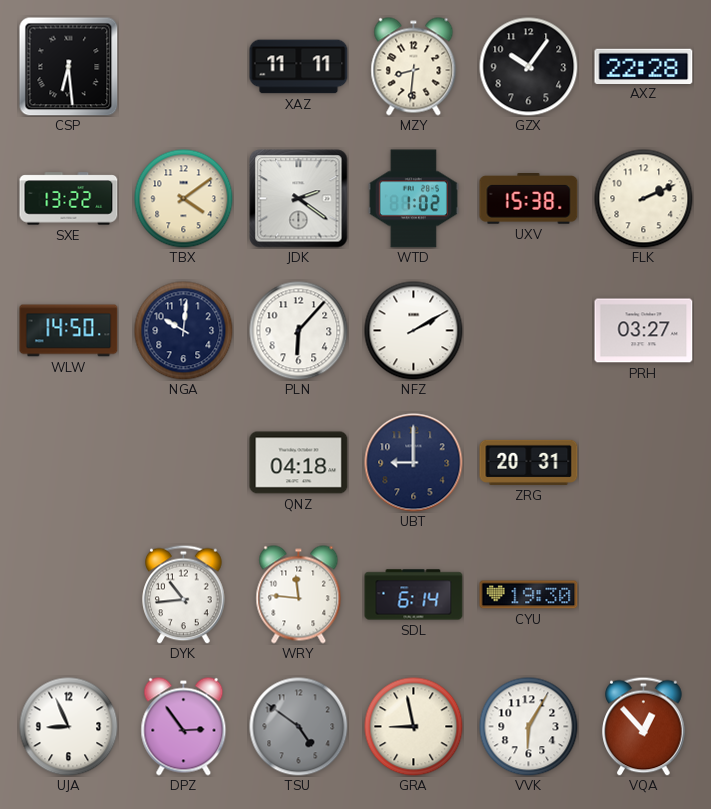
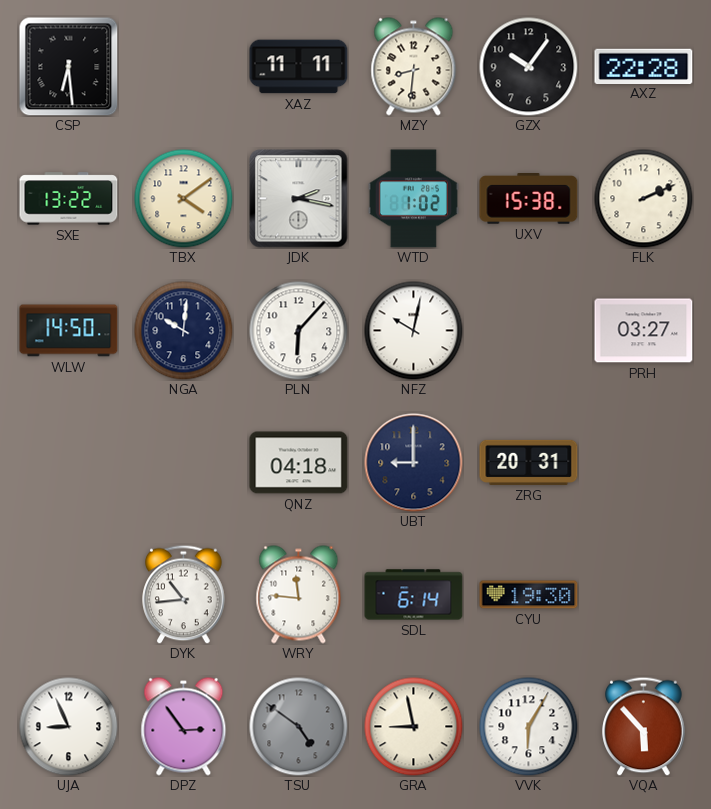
JDK: 2:21 -> 2:17
NFZ: 2:10 -> 10:02
VQA: 12:53 -> 5:53
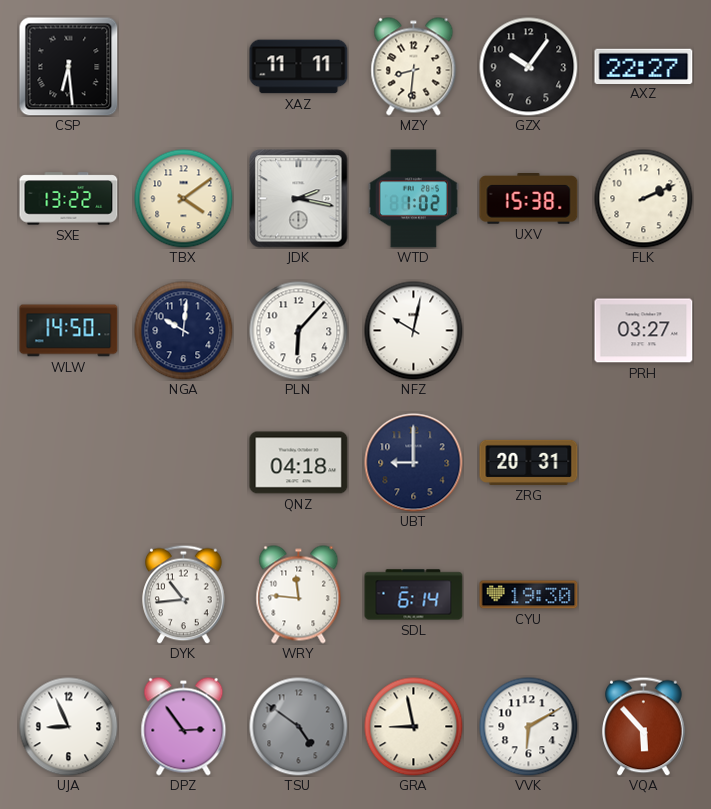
AXZ: 22:28 -> 22:27
VVK: 6:05 -> 6:10
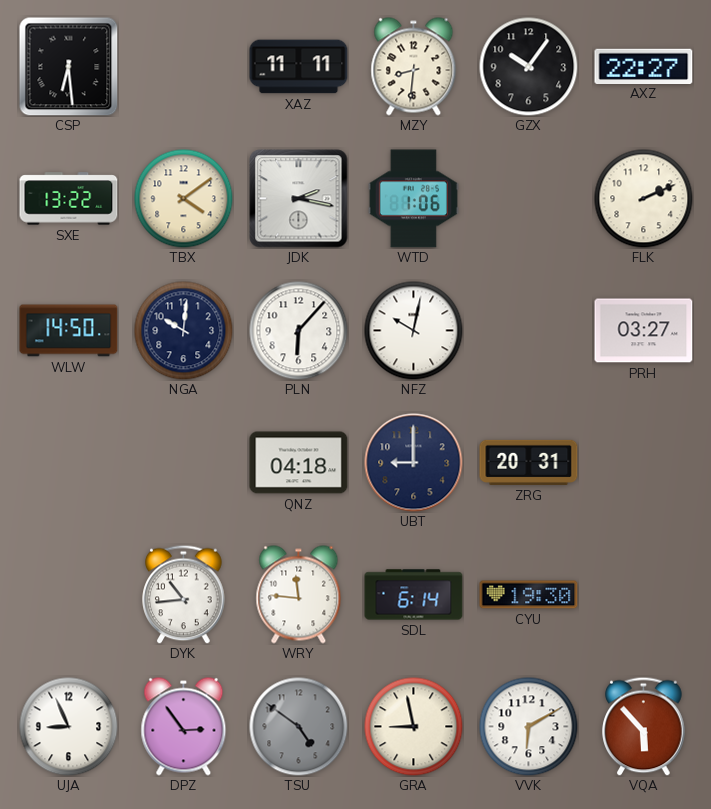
WTD: 1:02 -> 1:06
UXV: 15:38 -> none
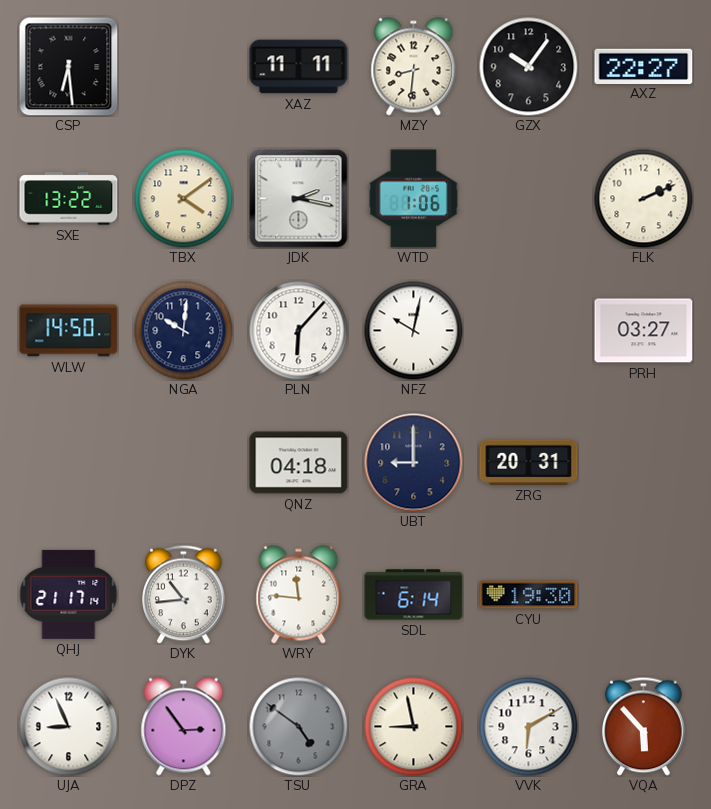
QHJ: none -> 21:17
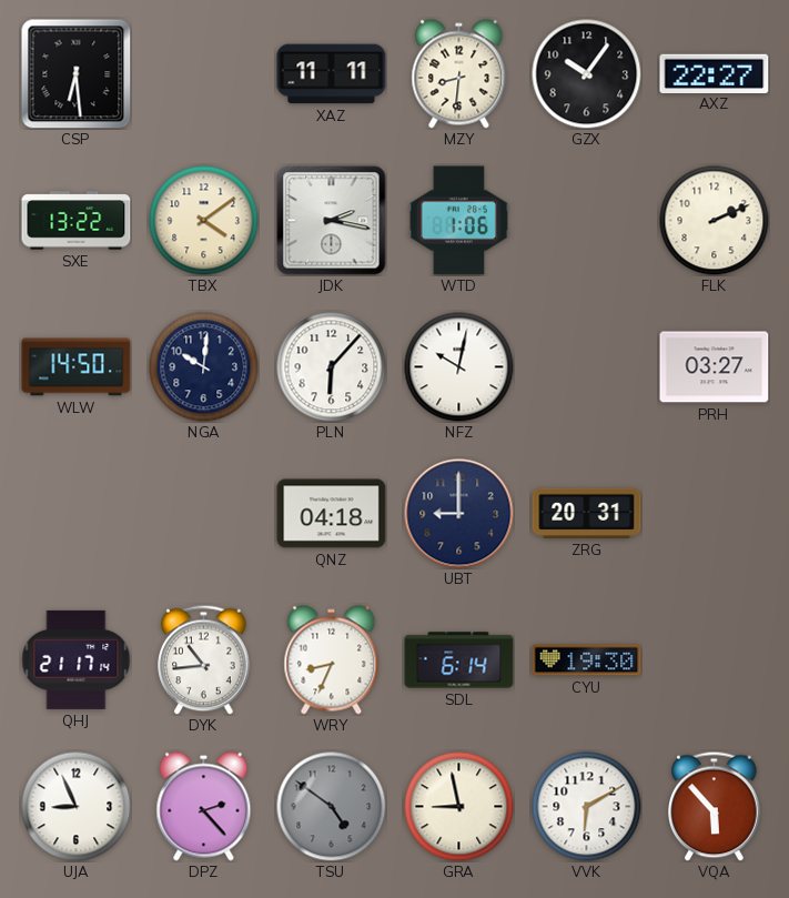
WRY: 11:46 -> 8:34
DPZ: 2:54 -> 2:23
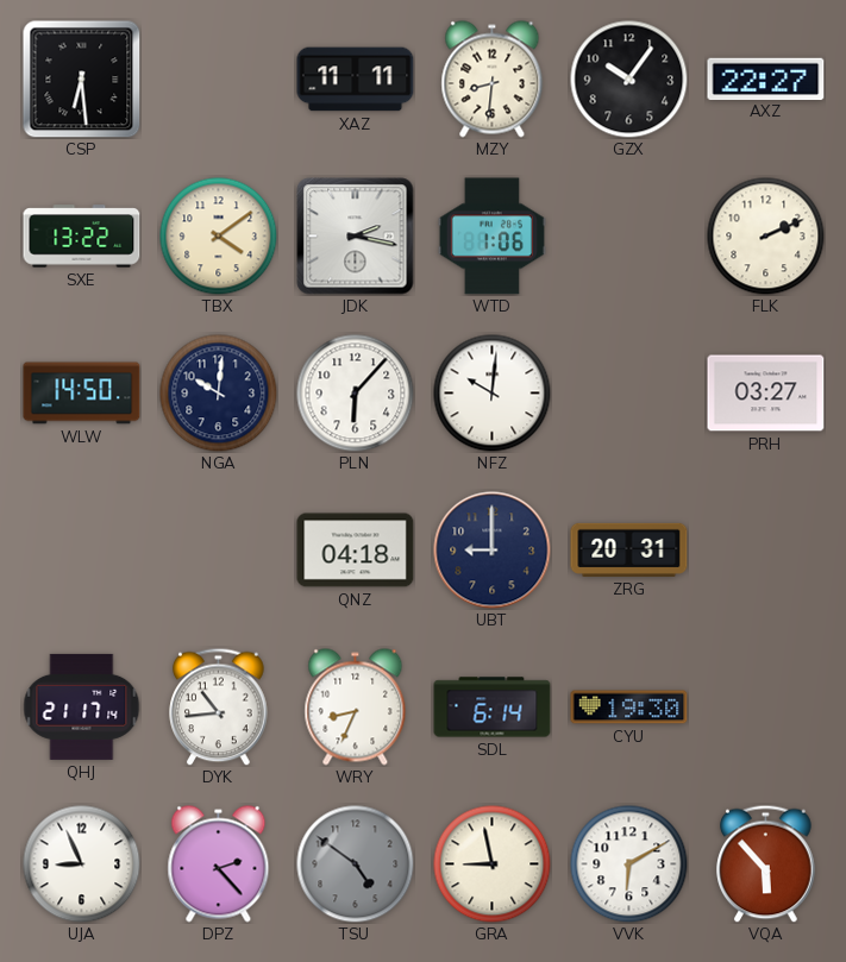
NFZ: 10:02 -> 10:01
